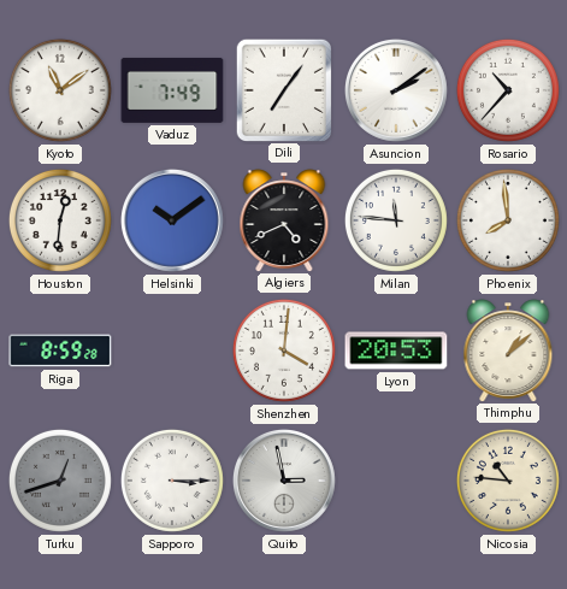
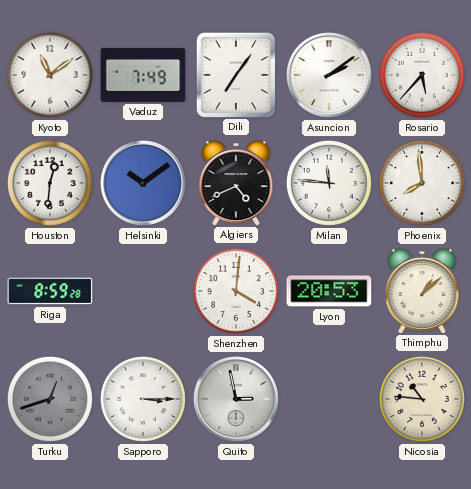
Rosario: 10:37 -> 5:37
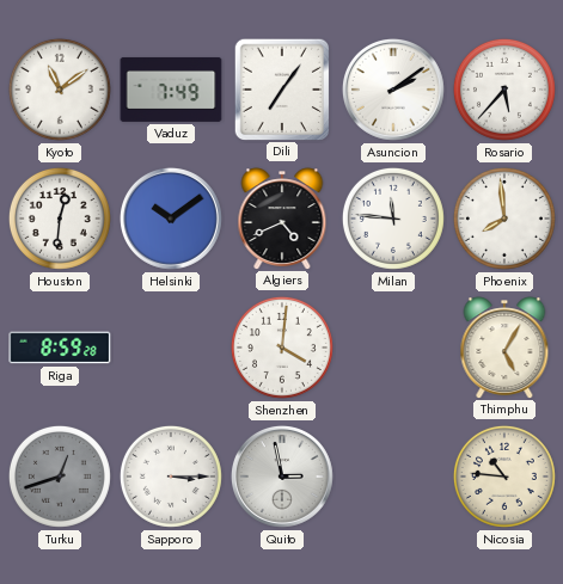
Lyon: 20:53 -> none
Thimphu: 1:08 -> 5:05
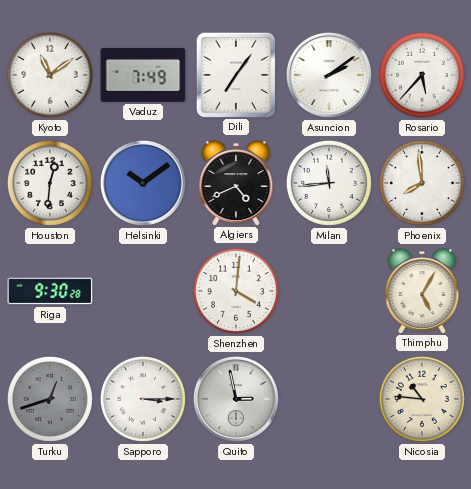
Milan: 11:46 -> 11:44
Riga: 8:59 -> 9:30
